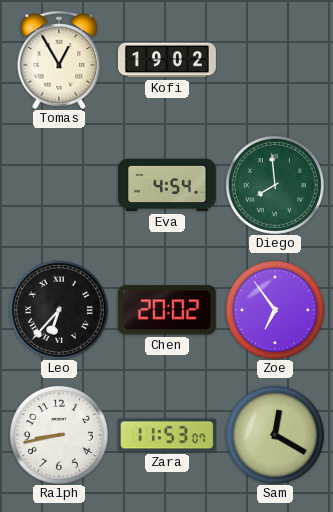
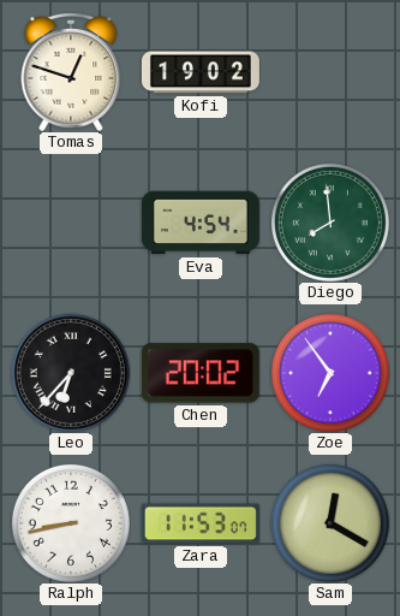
Tomas: 12:55 -> 12:48
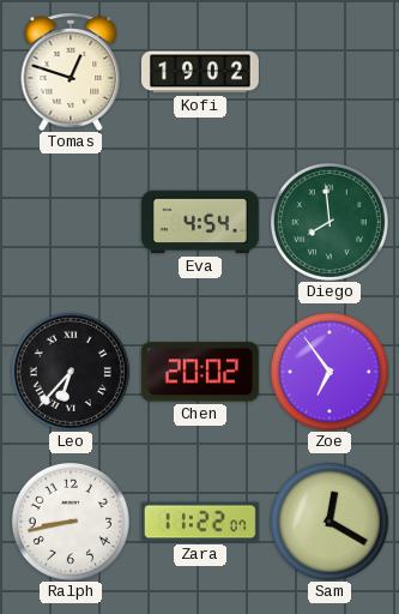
Zara: 11:53 -> 11:22
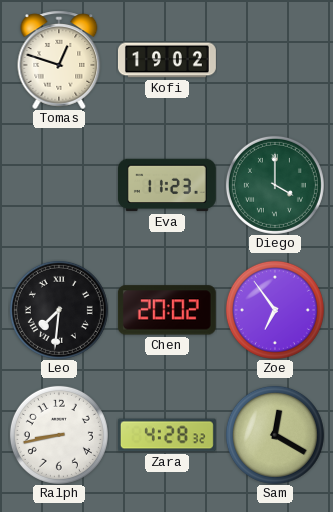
Eva: 4:54 -> 11:23
Diego: 7:59 -> 4:00
Leo: 6:37 -> 7:31
Zara: 11:22 -> 4:28
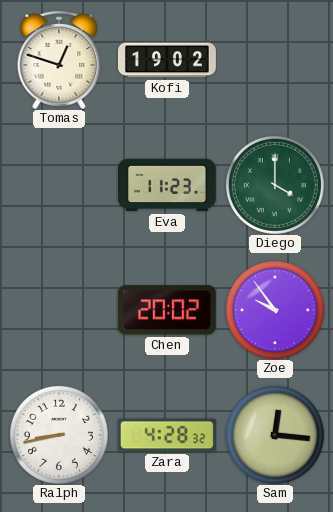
Leo: 7:31 -> none
Zoe: 6:54 -> 9:54
Sam: 12:20 -> 12:16
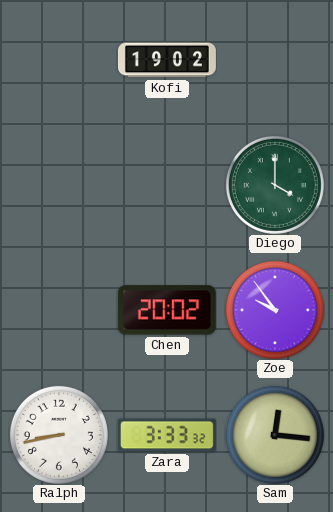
Tomas: 12:48 -> none
Eva: 11:23 -> none
Zara: 4:28 -> 3:33
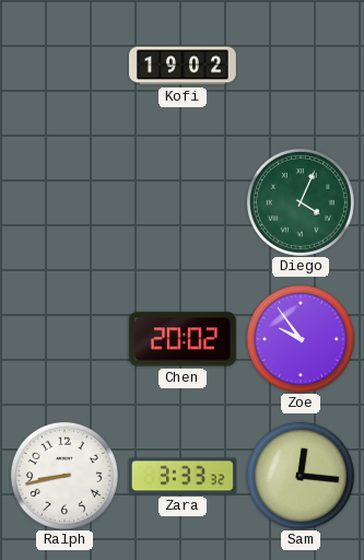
Diego: 4:00 -> 4:04
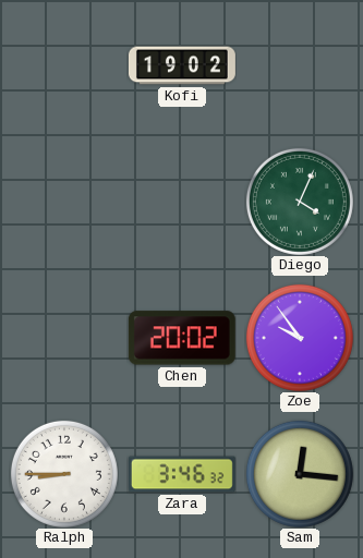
Ralph: 8:43 -> 8:45
Zara: 3:33 -> 3:46
